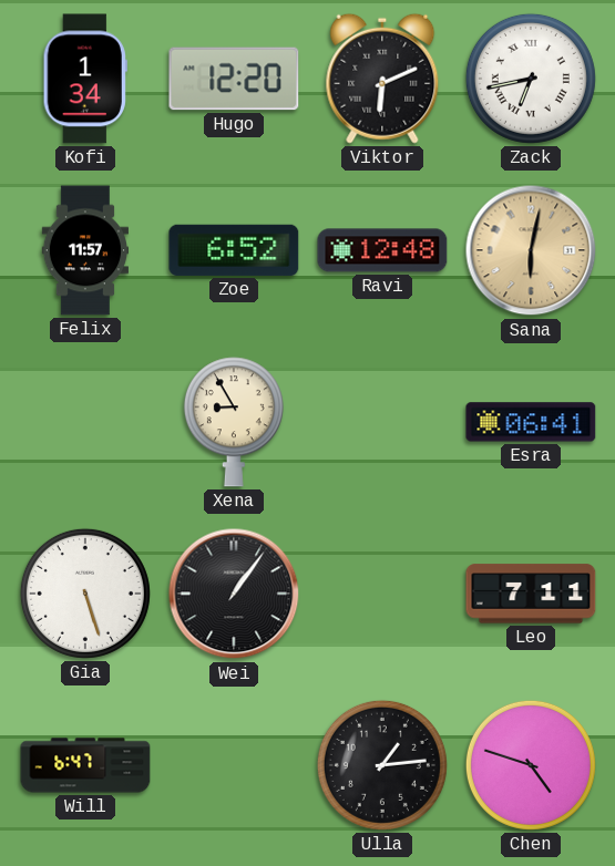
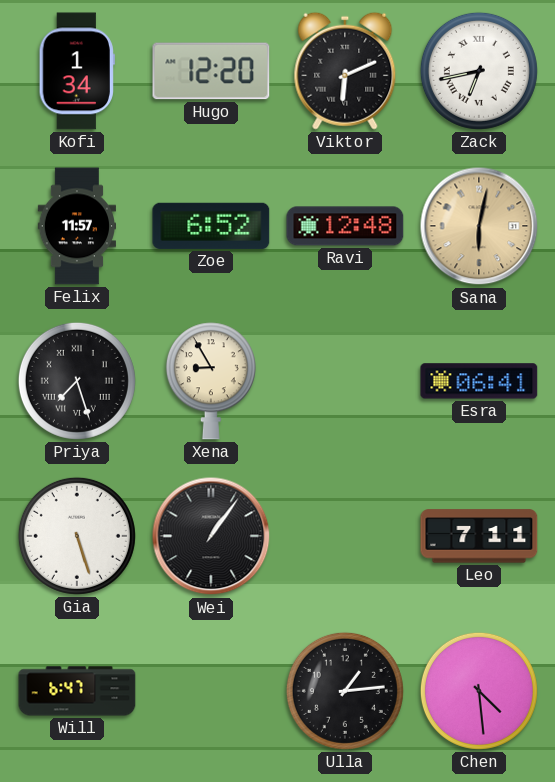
Priya: none -> 7:27
Chen: 4:48 -> 4:29
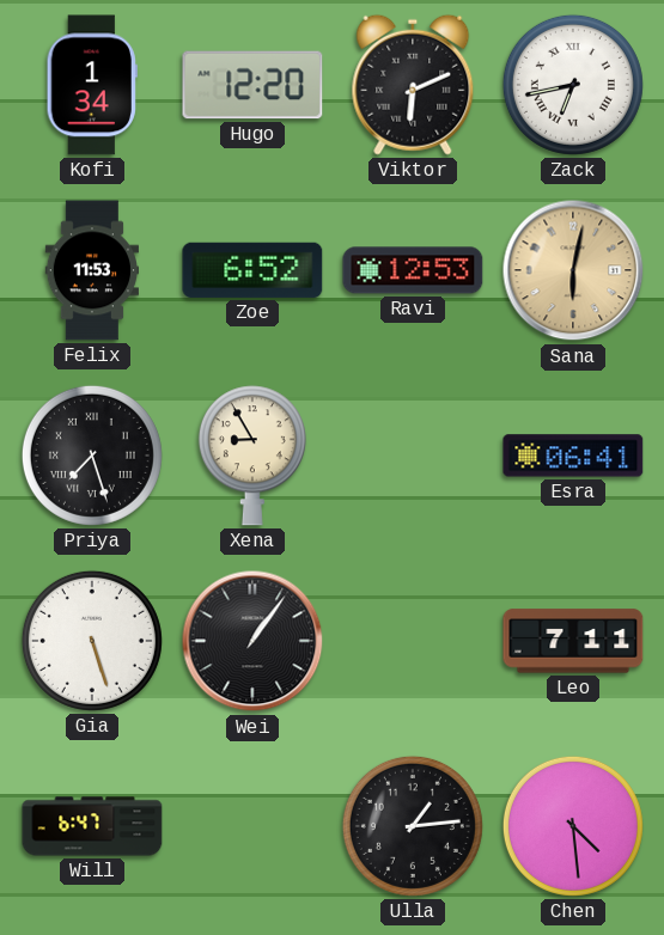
Felix: 11:57 -> 11:53
Ravi: 12:48 -> 12:53
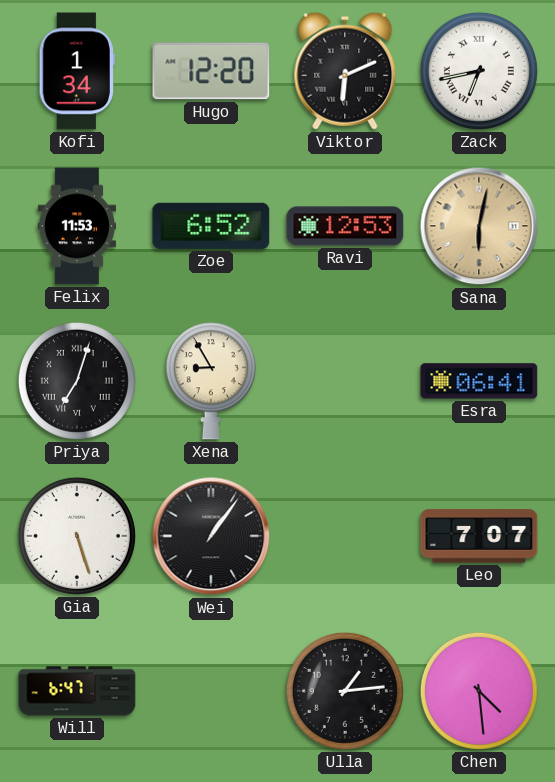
Priya: 7:27 -> 7:03
Leo: 7:11 -> 7:07
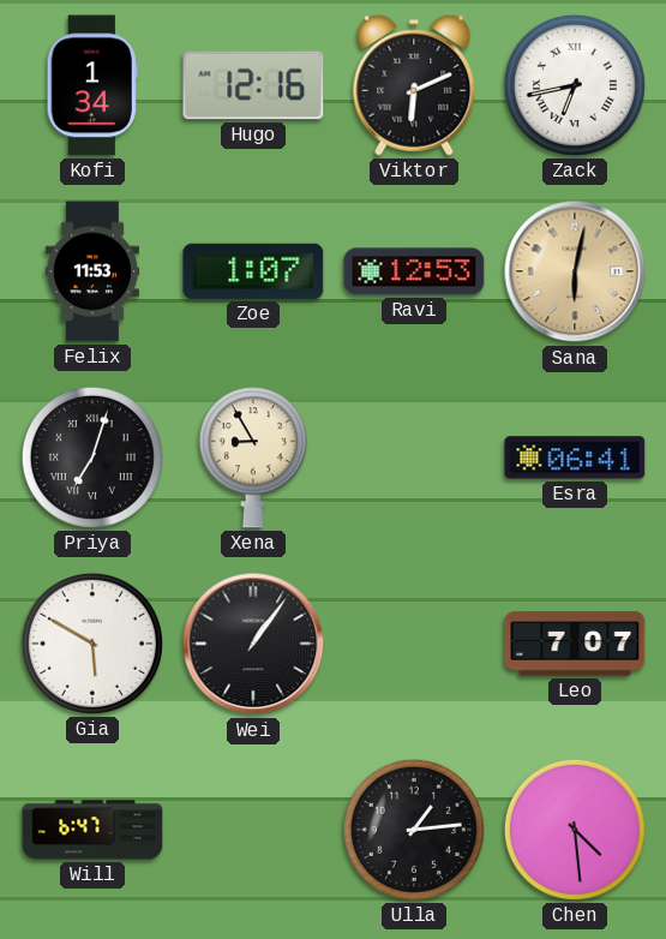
Hugo: 12:20 -> 12:16
Zoe: 6:52 -> 1:07
Gia: 5:27 -> 5:50
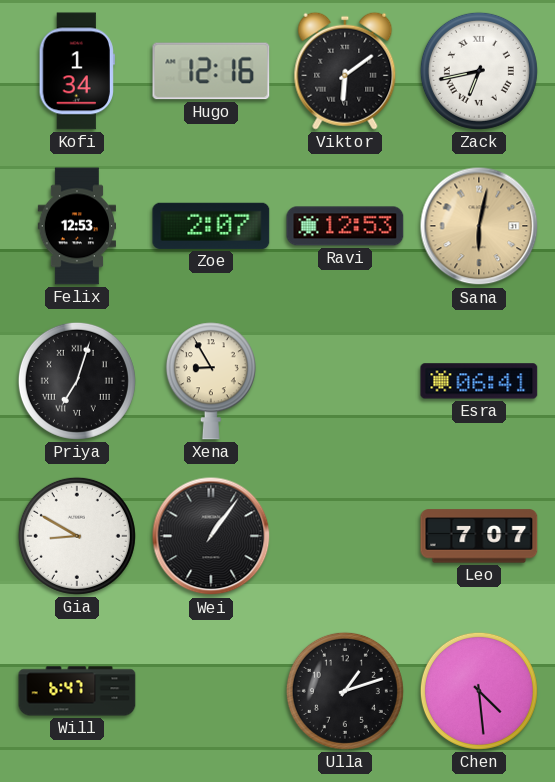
Viktor: 6:11 -> 6:09
Felix: 11:53 -> 12:53
Zoe: 1:07 -> 2:07
Gia: 5:50 -> 8:50
Ulla: 1:14 -> 1:12
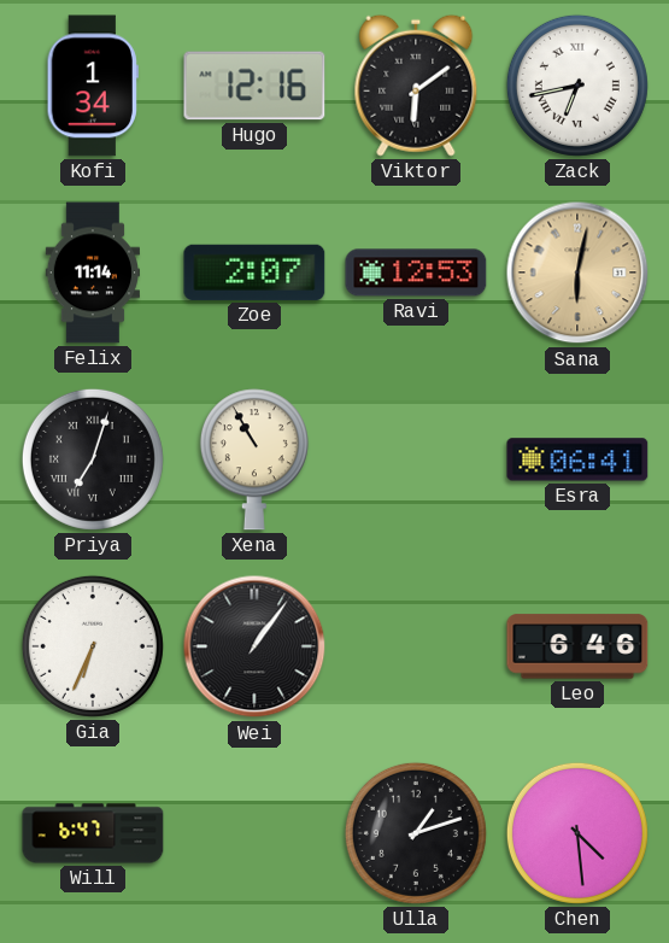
Felix: 12:53 -> 11:14
Xena: 8:55 -> 10:55
Gia: 8:50 -> 6:34
Leo: 7:07 -> 6:46
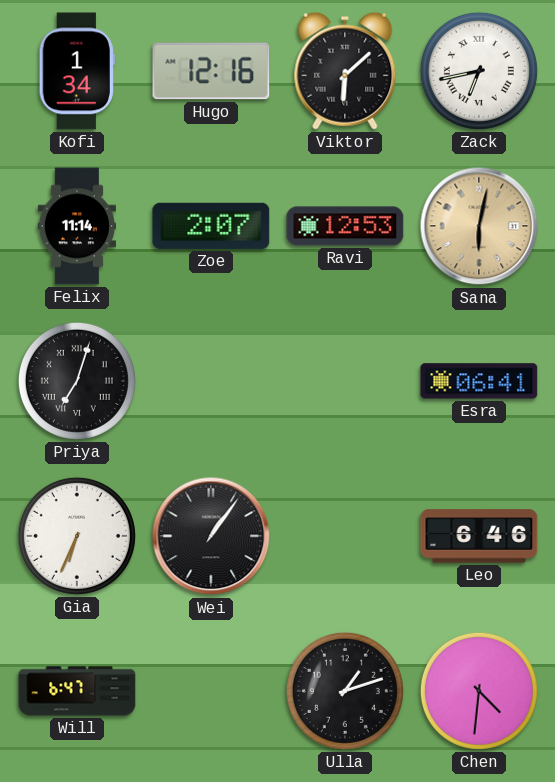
Viktor: 6:09 -> 6:08
Xena: 10:55 -> none
Chen: 4:29 -> 4:31
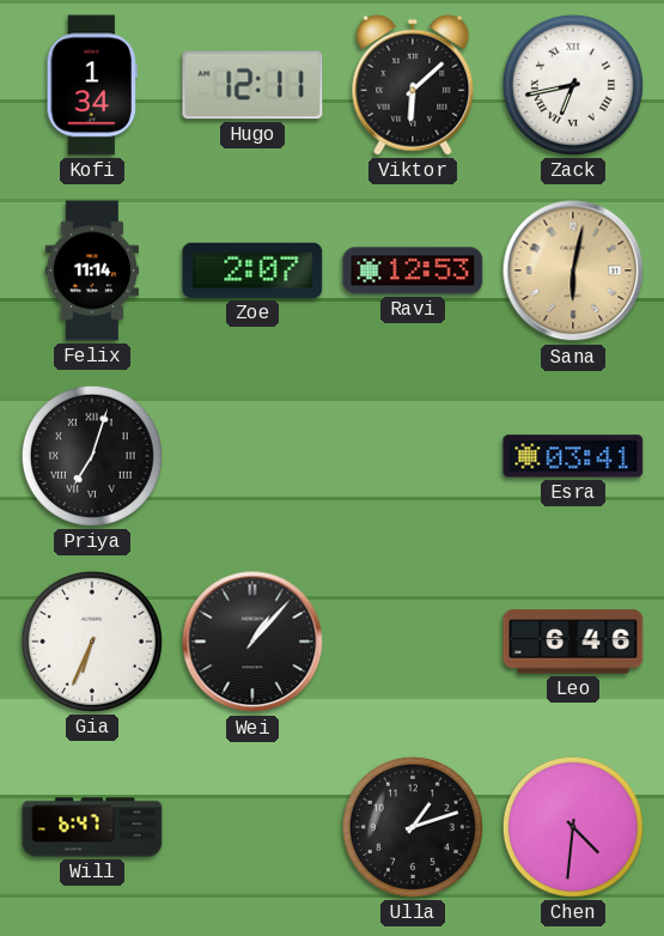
Hugo: 12:16 -> 12:11
Esra: 06:41 -> 03:41
Wei: 1:06 -> 1:07
